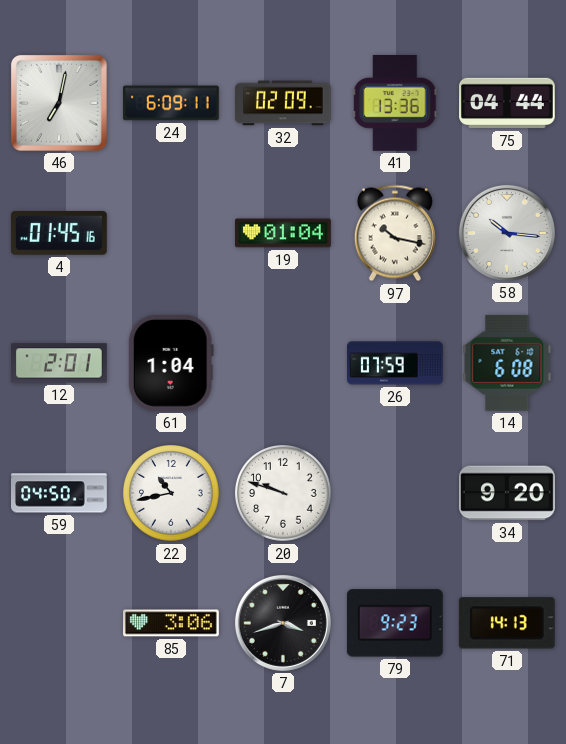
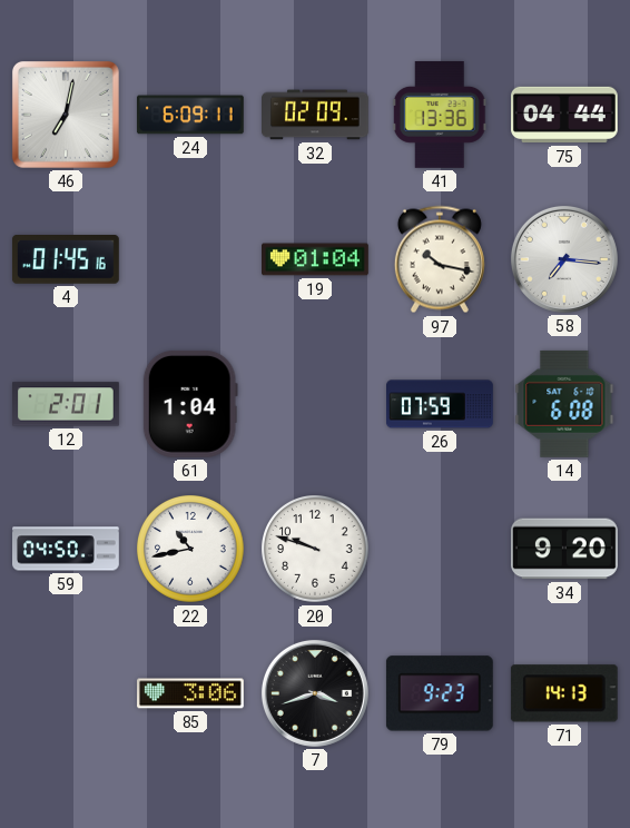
58: 10:16 -> 7:16
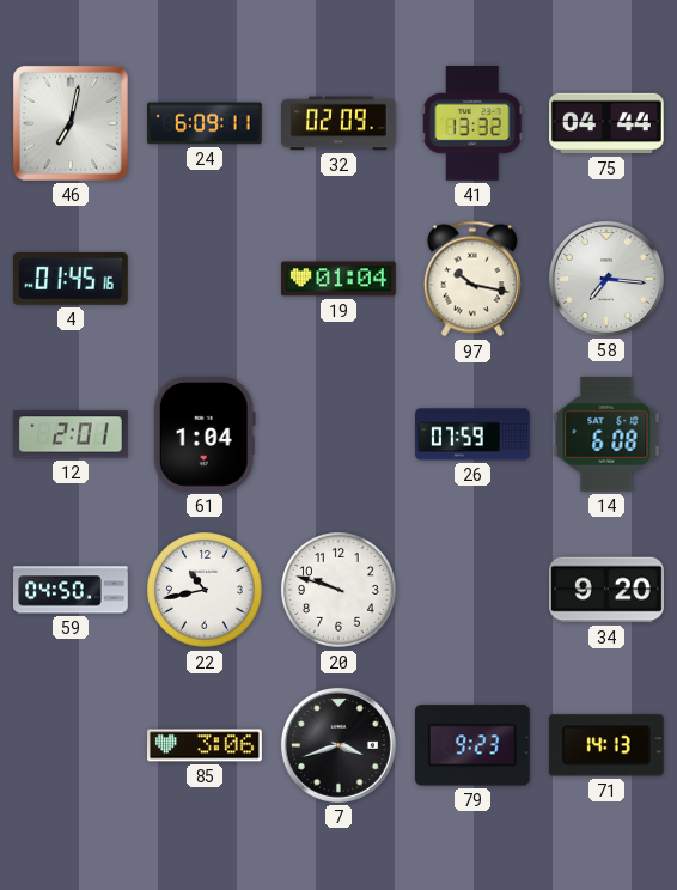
41: 13:36 -> 13:32
